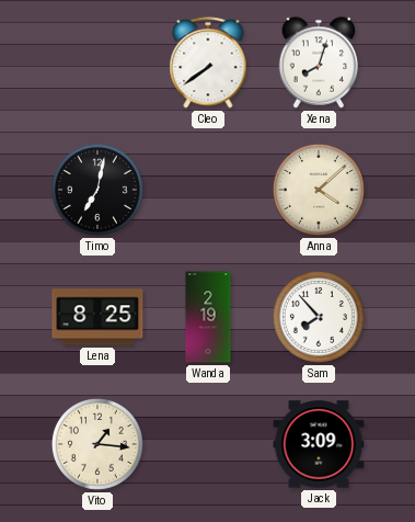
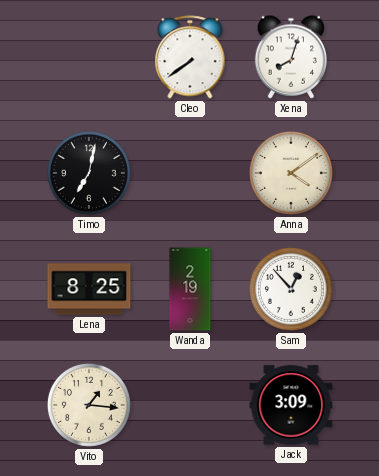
Anna: 4:08 -> 4:09
Sam: 7:53 -> 12:53
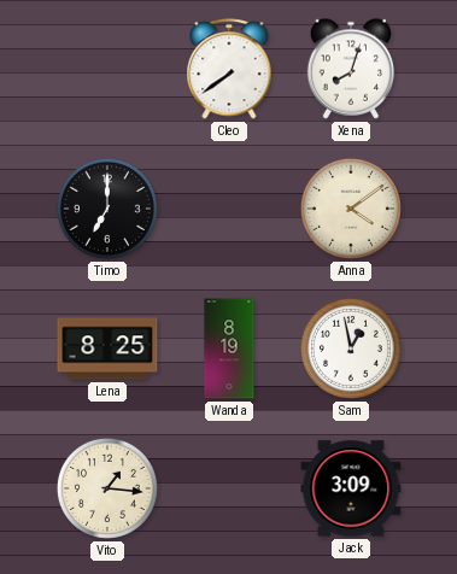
Timo: 7:02 -> 7:00
Wanda: 2:19 -> 8:19
Sam: 12:53 -> 12:58
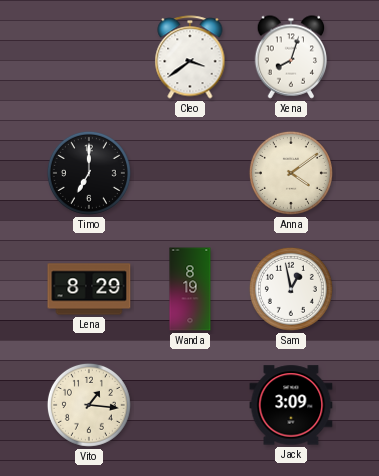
Cleo: 7:39 -> 3:39
Lena: 8:25 -> 8:29
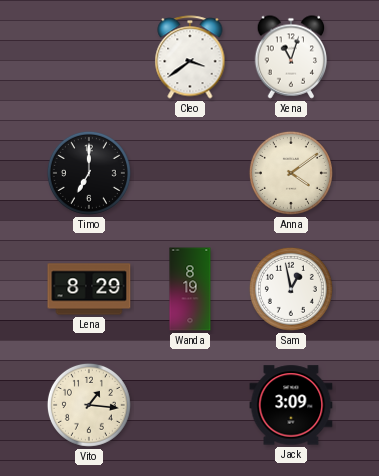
Xena: 8:03 -> 11:03
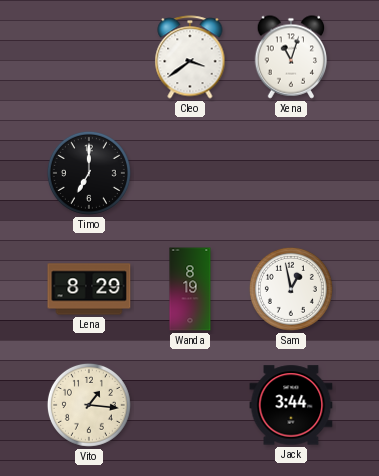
Anna: 4:09 -> none
Jack: 3:09 -> 3:44
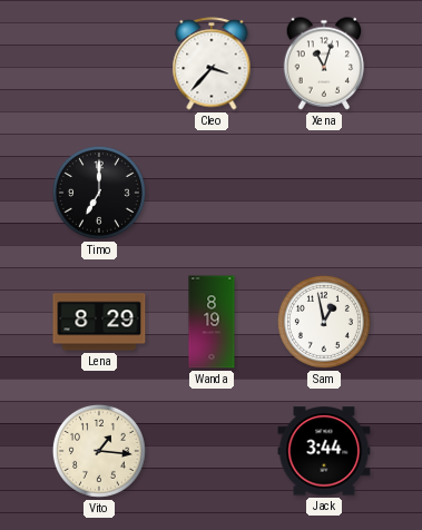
Cleo: 3:39 -> 3:37
